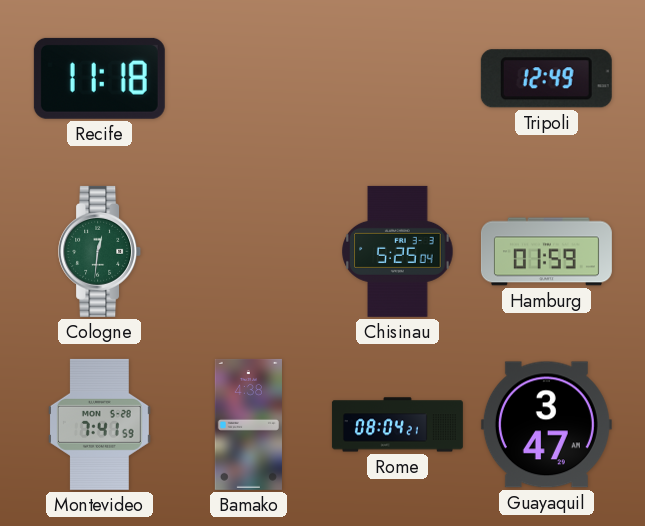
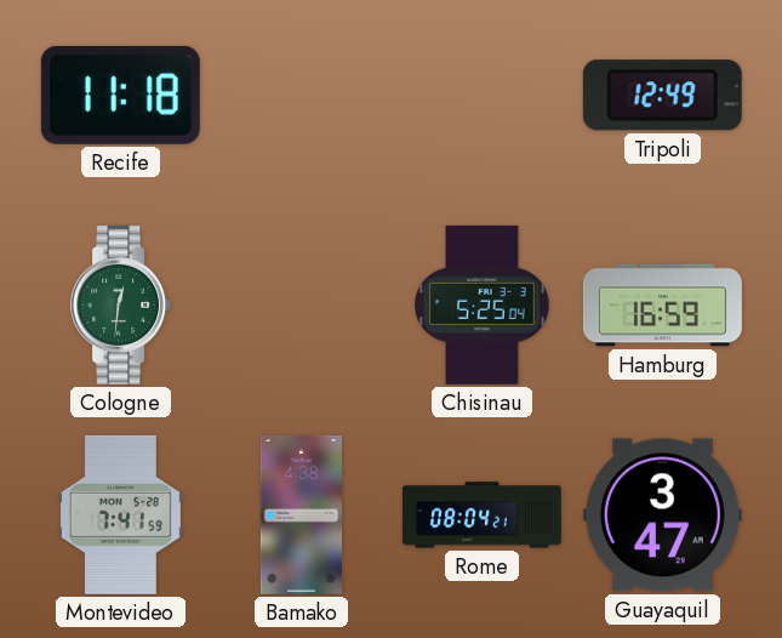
Hamburg: 01:59 -> 16:59
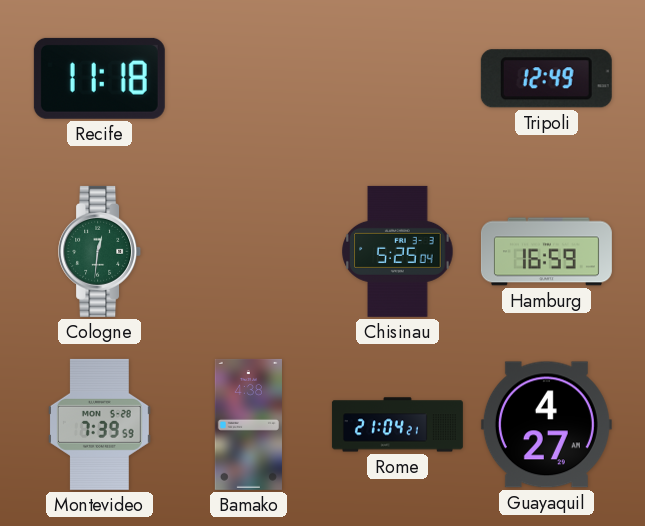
Montevideo: 7:41 -> 7:39
Rome: 08:04 -> 21:04
Guayaquil: 3:47 -> 4:27
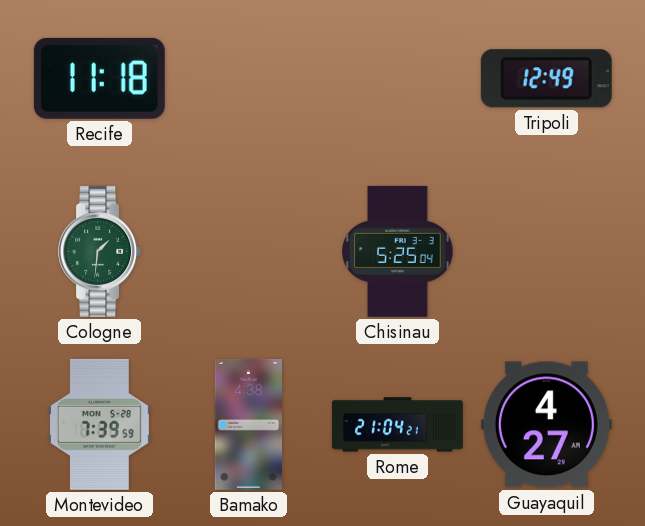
Cologne: 12:31 -> 1:31
Hamburg: 16:59 -> none
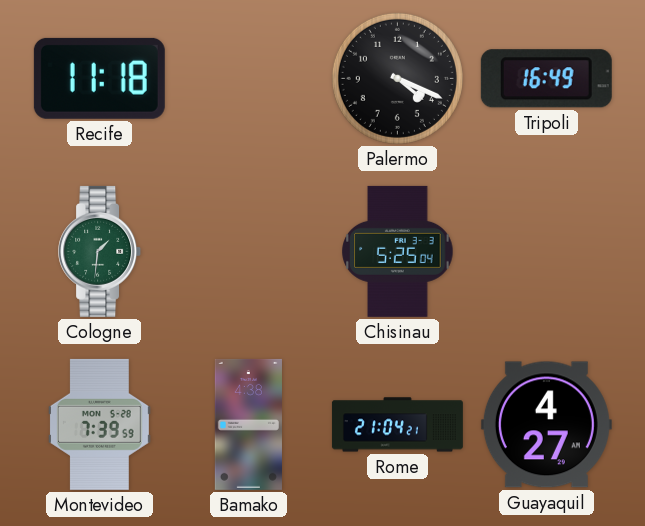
Palermo: none -> 4:19
Tripoli: 12:49 -> 16:49
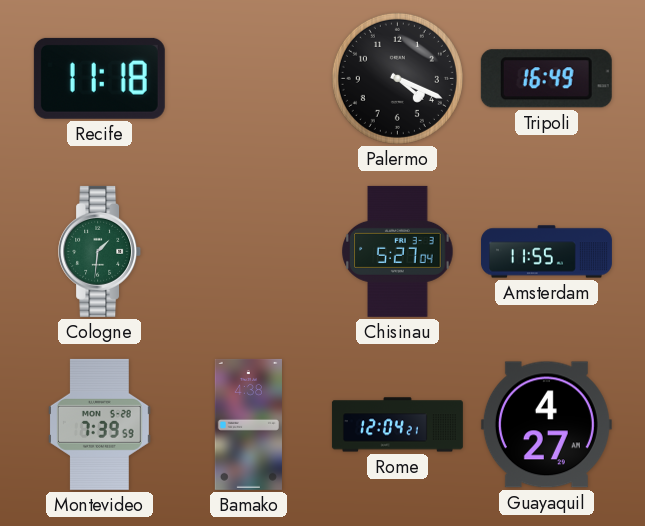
Chisinau: 5:25 -> 5:27
Amsterdam: none -> 11:55
Rome: 21:04 -> 12:04
